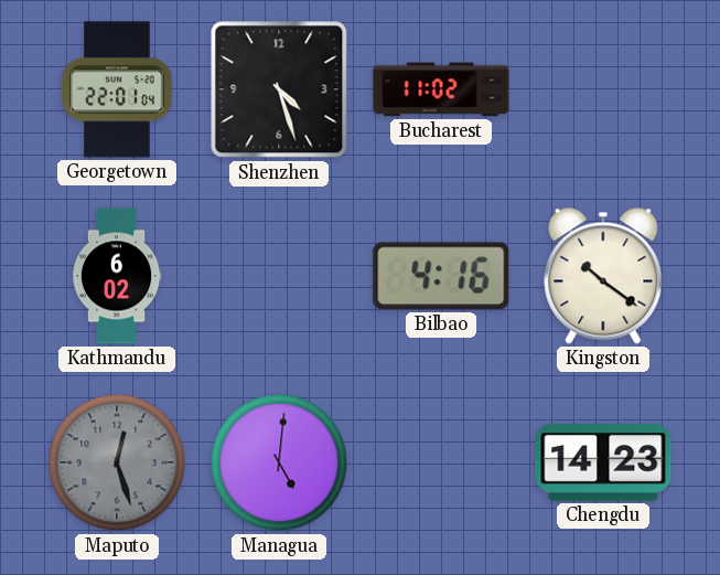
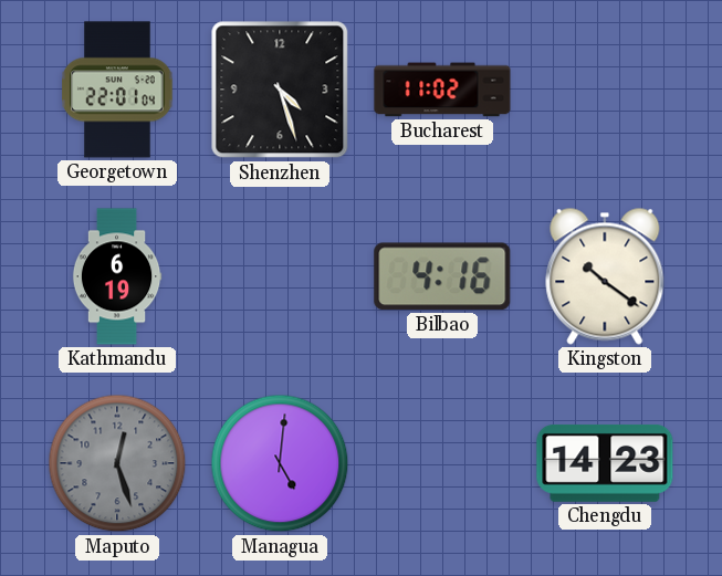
Kathmandu: 6:02 -> 6:19
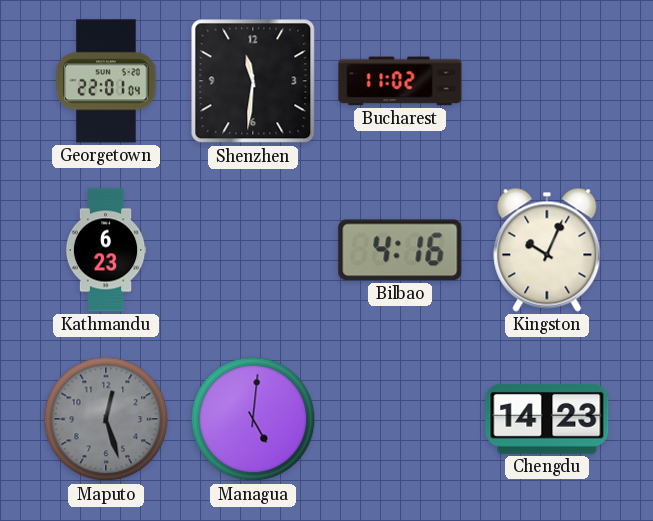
Shenzhen: 4:27 -> 11:31
Kathmandu: 6:19 -> 6:23
Kingston: 10:21 -> 10:04
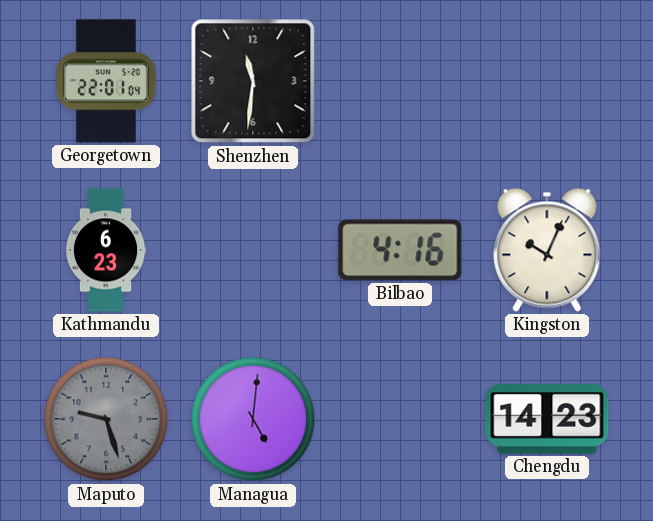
Bucharest: 11:02 -> none
Maputo: 12:27 -> 9:27
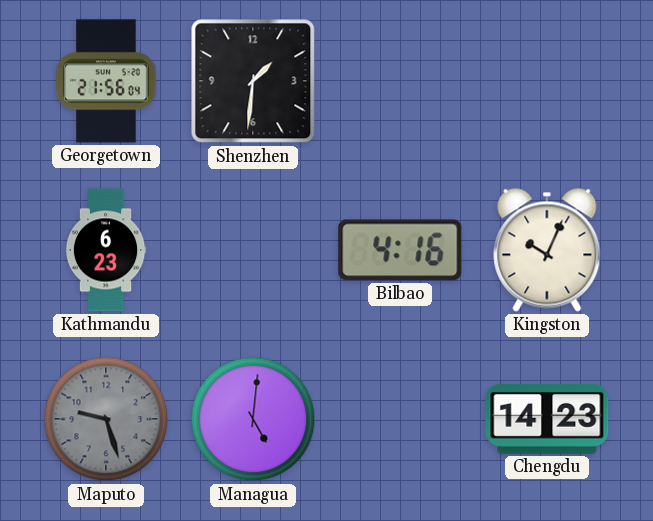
Georgetown: 22:01 -> 21:56
Shenzhen: 11:31 -> 1:31
